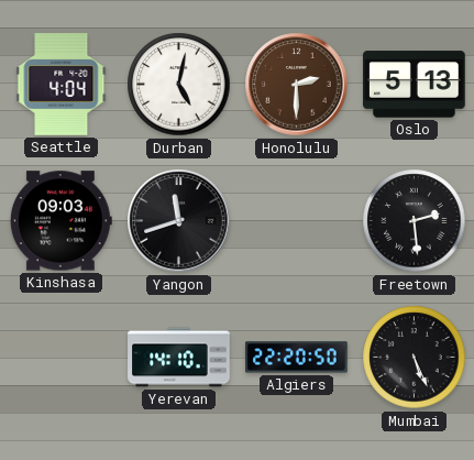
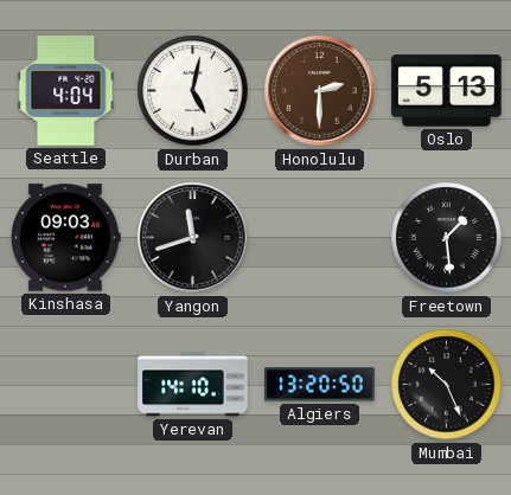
Freetown: 2:29 -> 1:29
Algiers: 22:20 -> 13:20
Mumbai: 5:26 -> 10:26
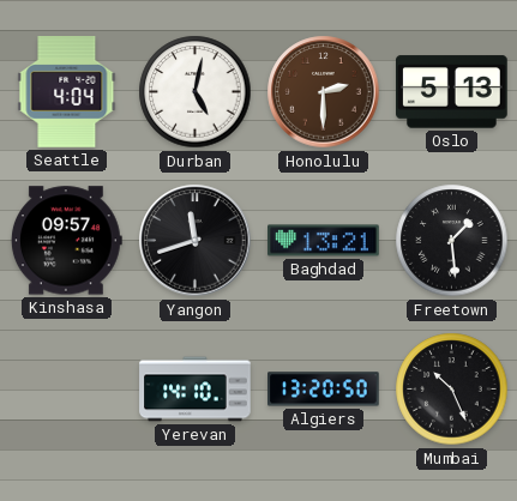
Kinshasa: 09:03 -> 09:57
Baghdad: none -> 13:21
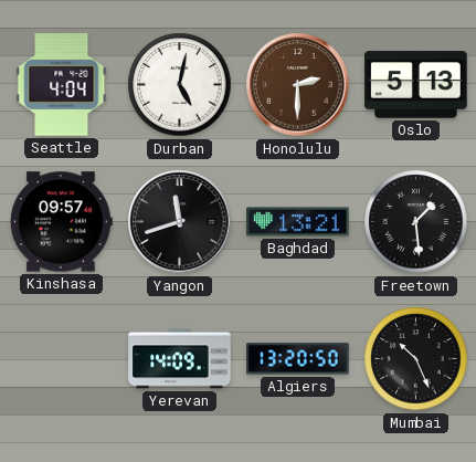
Yerevan: 14:10 -> 14:09
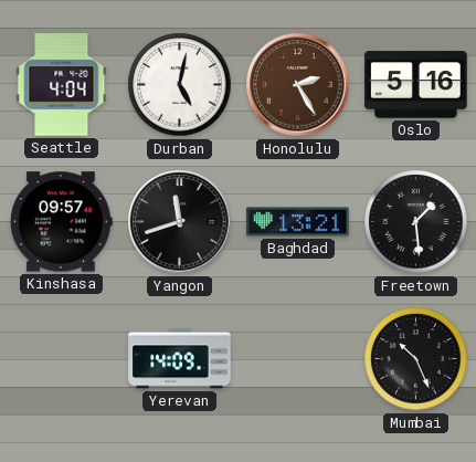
Honolulu: 2:30 -> 2:25
Oslo: 5:13 -> 5:16
Algiers: 13:20 -> none
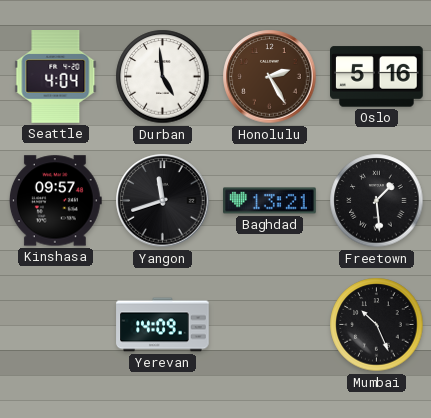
Durban: 5:02 -> 4:59
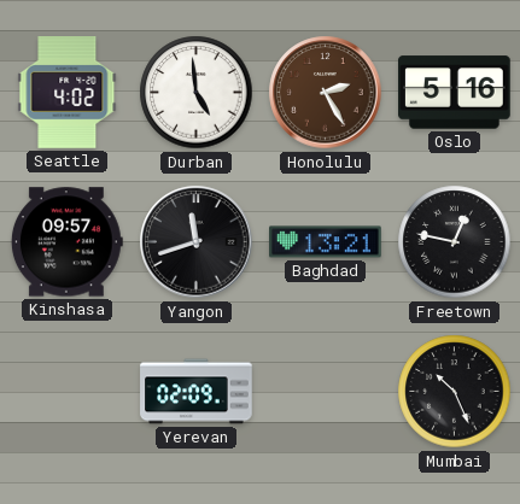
Seattle: 4:04 -> 4:02
Freetown: 1:29 -> 12:47
Yerevan: 14:09 -> 02:09
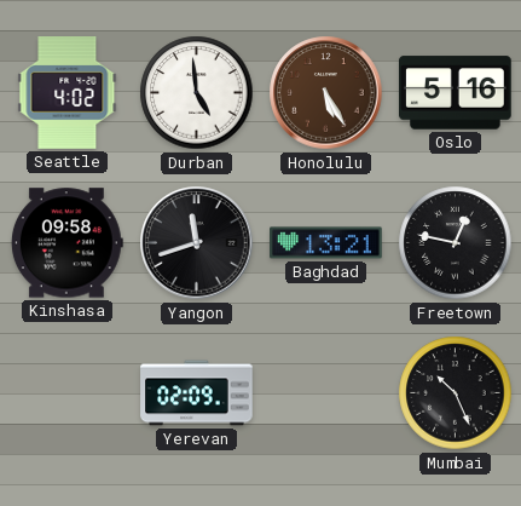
Honolulu: 2:25 -> 5:25
Kinshasa: 09:57 -> 09:58
